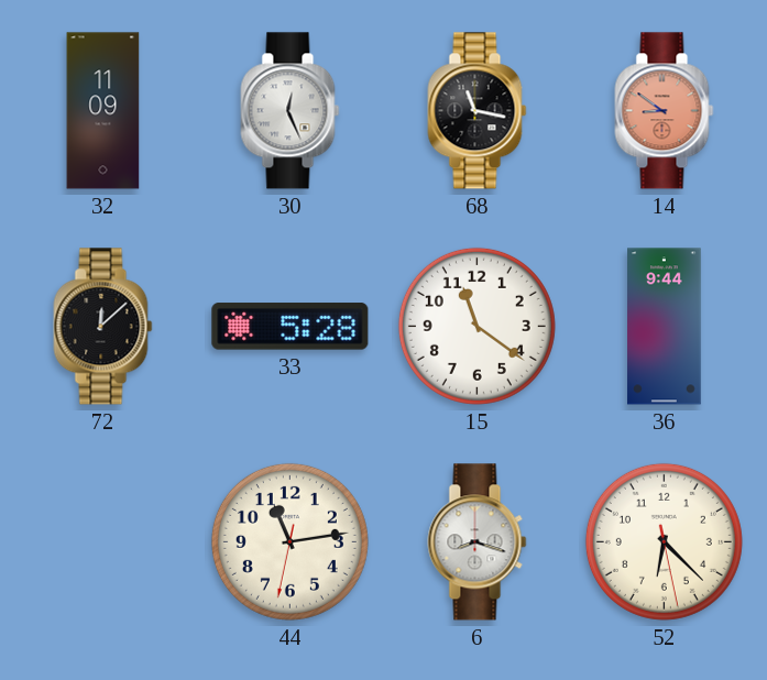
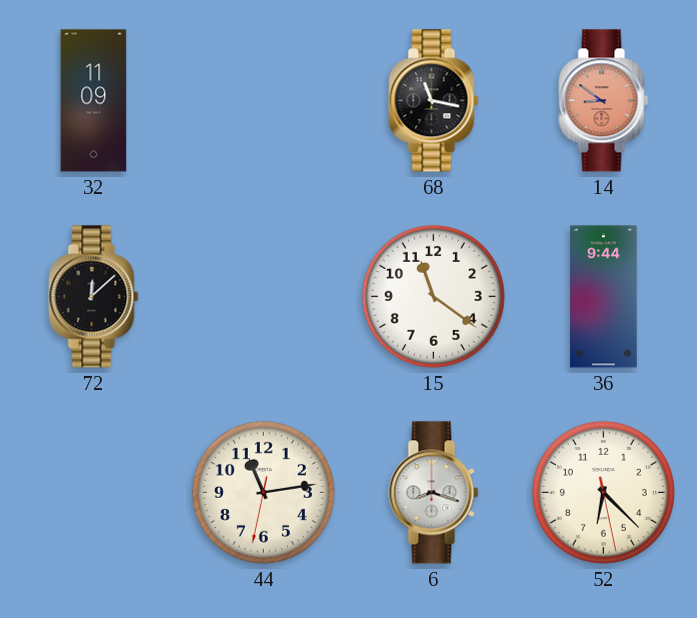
30: 12:26 -> none
33: 5:28 -> none
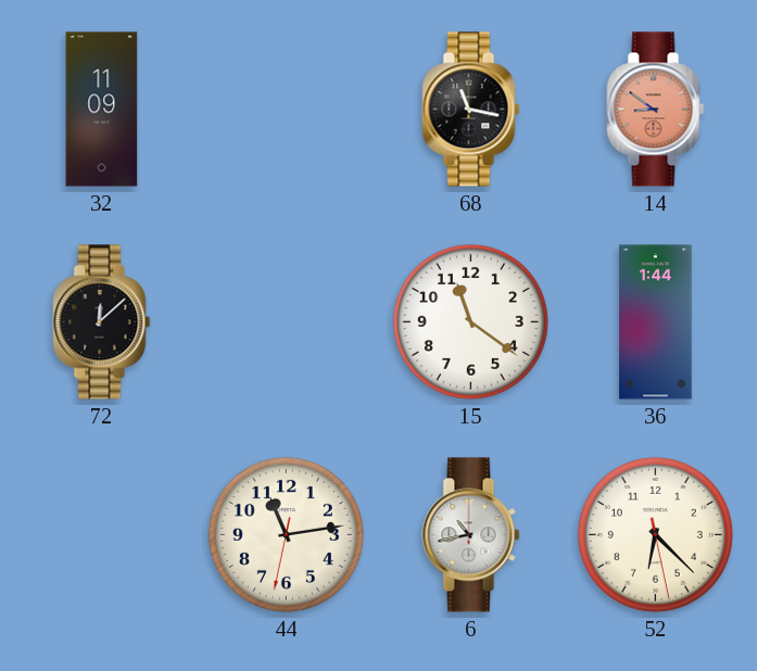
36: 9:44 -> 1:44
6: 8:18 -> 10:43
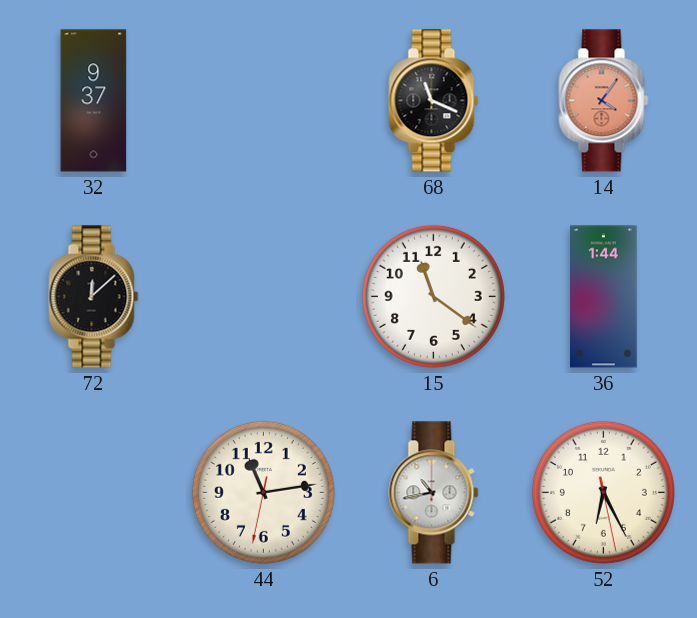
32: 11:09 -> 9:37
68: 11:17 -> 11:19
14: 8:51 -> 4:06
52: 6:22 -> 6:25
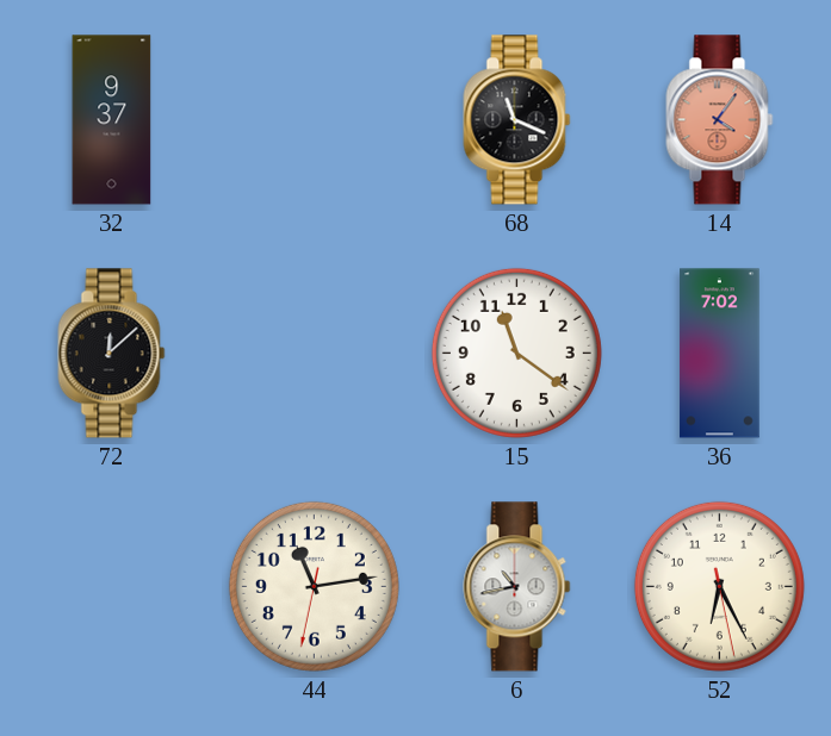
36: 1:44 -> 7:02
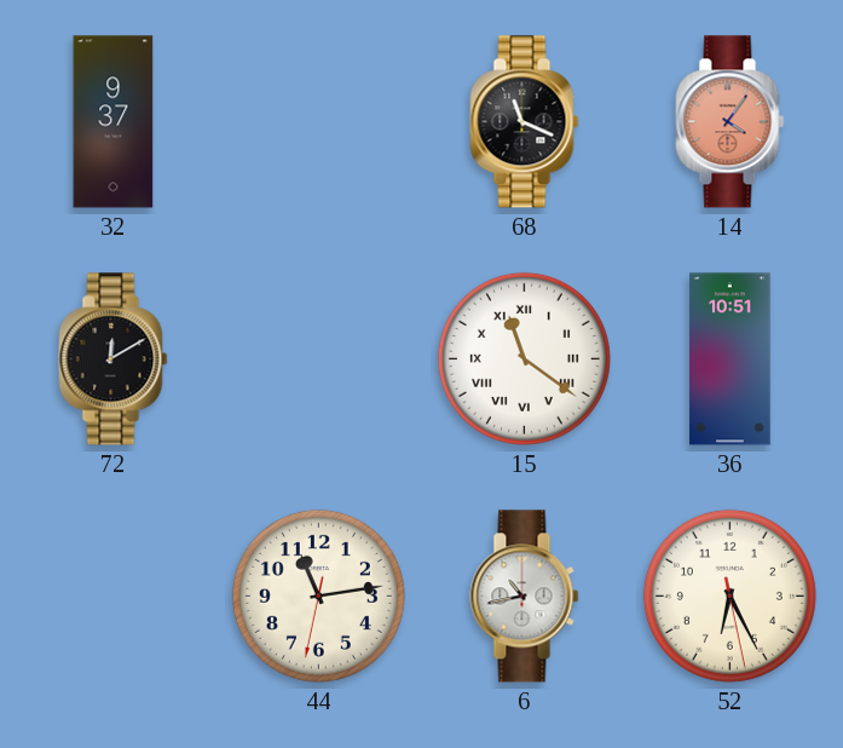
72: 12:08 -> 12:10
15 numerals: Arabic -> Roman
36: 7:02 -> 10:51
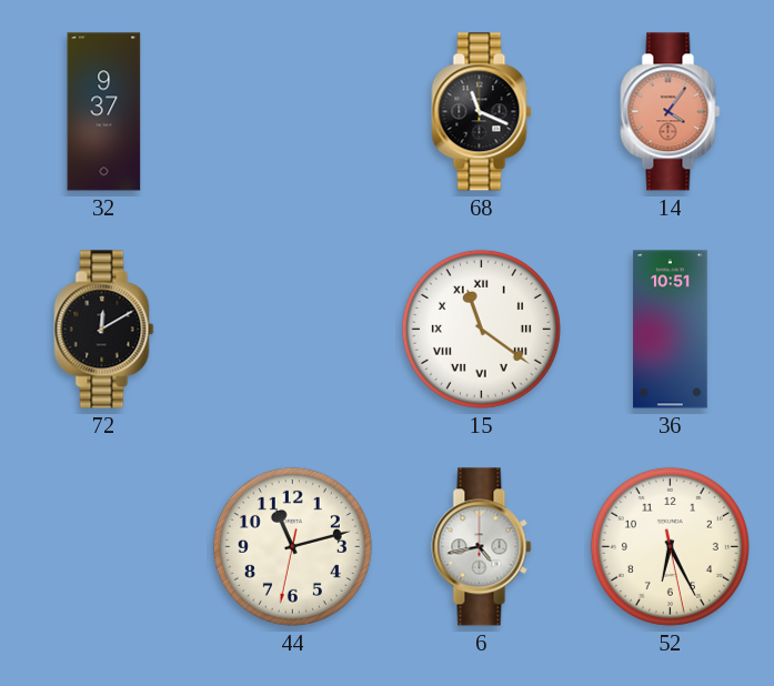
44: 11:13 -> 11:12
6: 10:43 -> 4:43
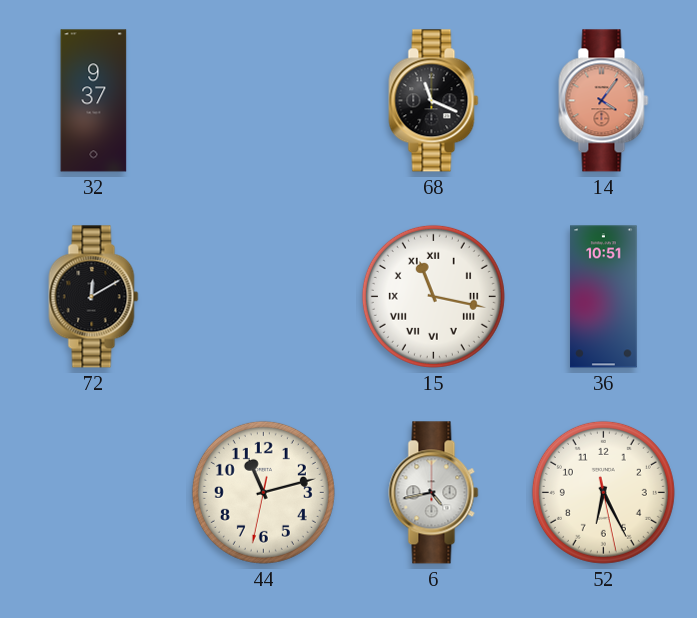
15: 11:21 -> 11:17
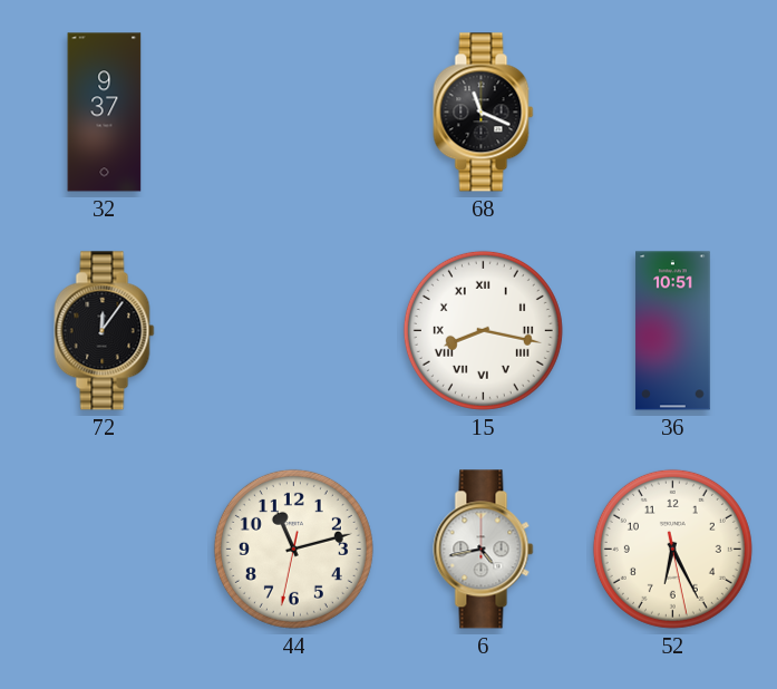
14: 4:06 -> none
72: 12:10 -> 12:06
15: 11:17 -> 8:17
